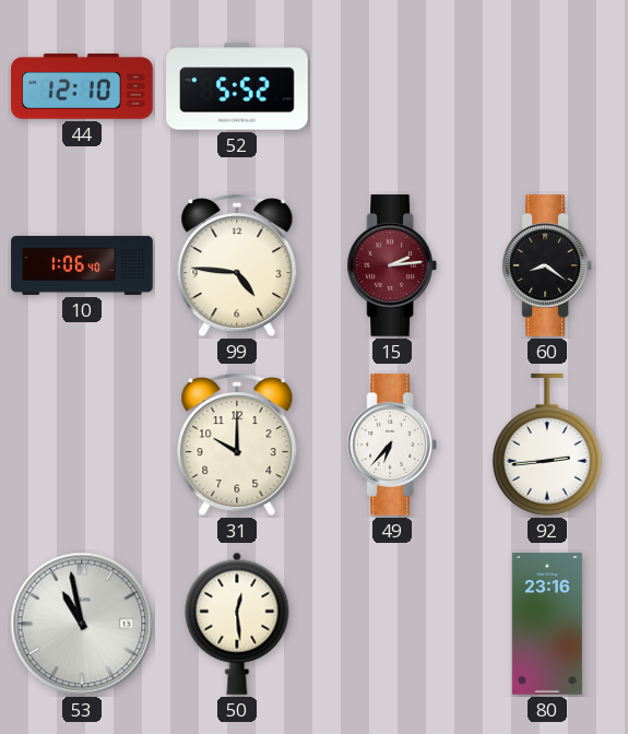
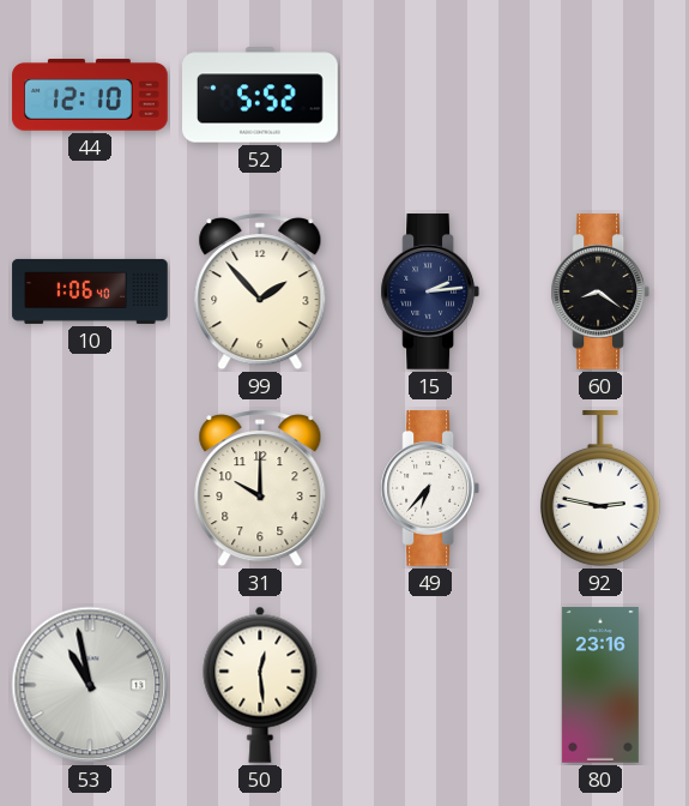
99: 4:46 -> 1:53
15 dial: burgundy -> navy
92: 2:44 -> 2:47
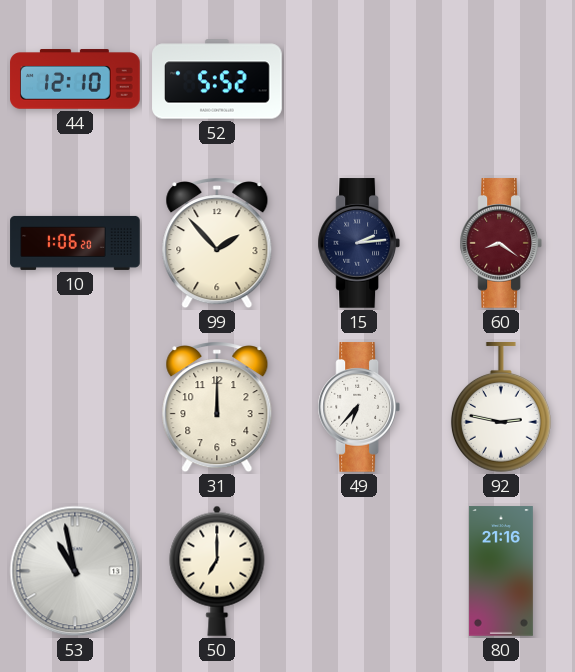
10: 1:06:40 -> 1:06:20
60 dial: black -> burgundy
31: 10:00 -> 12:00
50: 12:29 -> 7:00
80: 23:16 -> 21:16
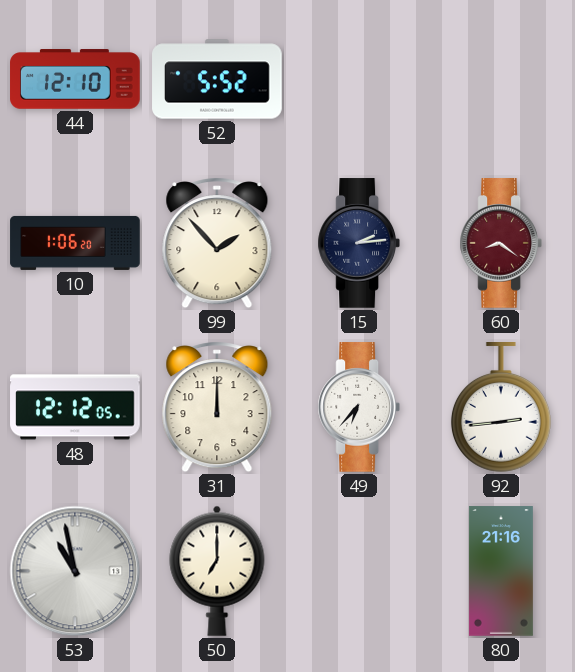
48: none -> 12:12
92: 2:47 -> 2:44
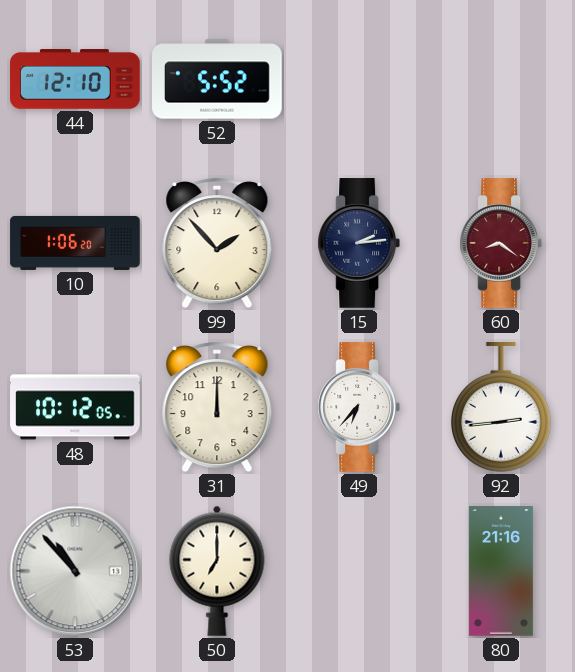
48: 12:12 -> 10:12
53: 10:58 -> 10:53
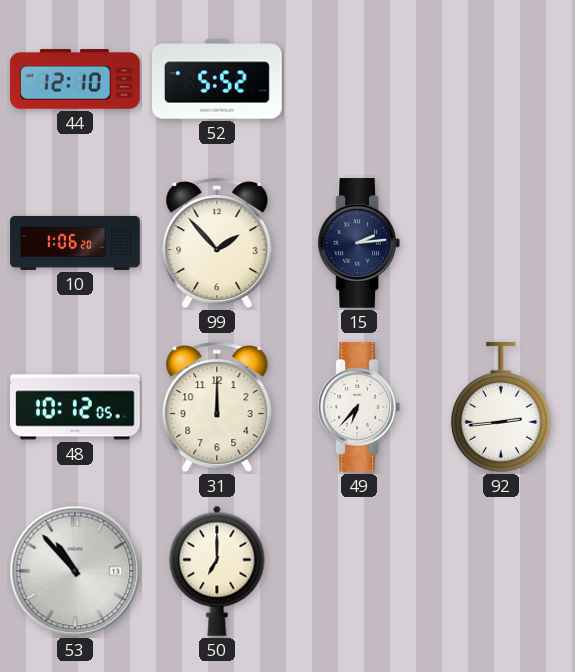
60: 8:21 -> none
80: 21:16 -> none
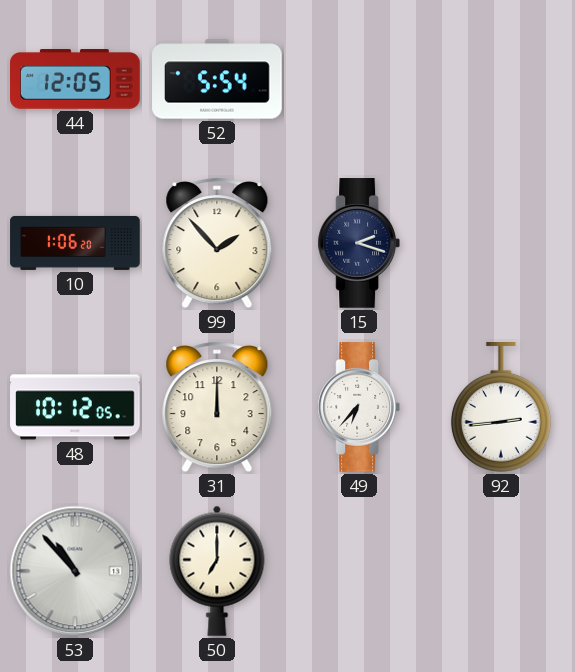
44: 12:10 -> 12:05
52: 5:52 -> 5:54
15: 2:14 -> 2:18
